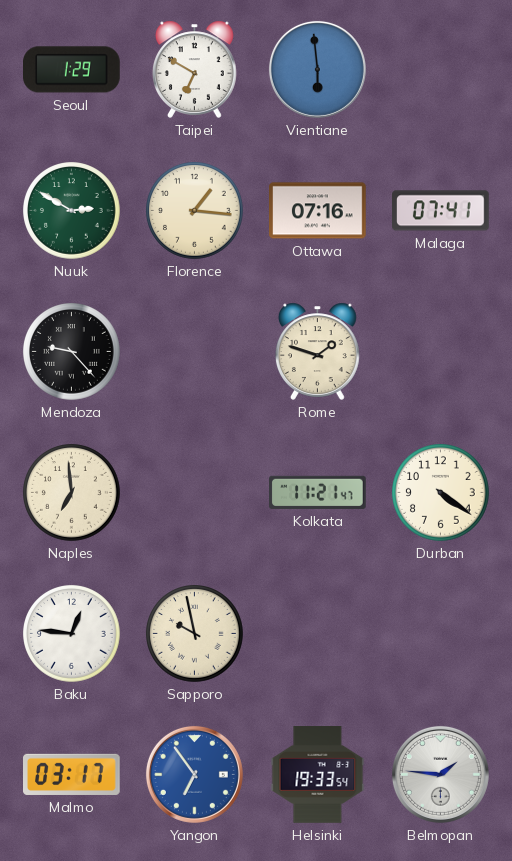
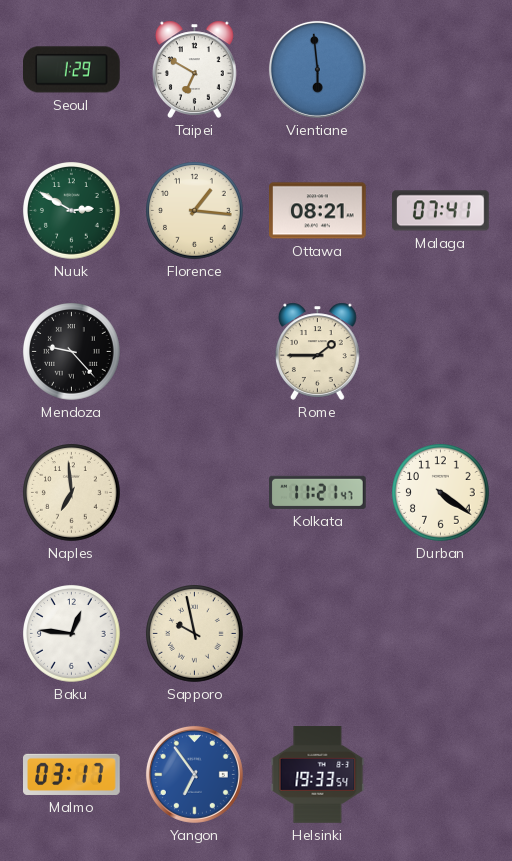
Ottawa: 07:16 -> 08:21
Rome: 1:48 -> 1:45
Belmopan: 1:46 -> none
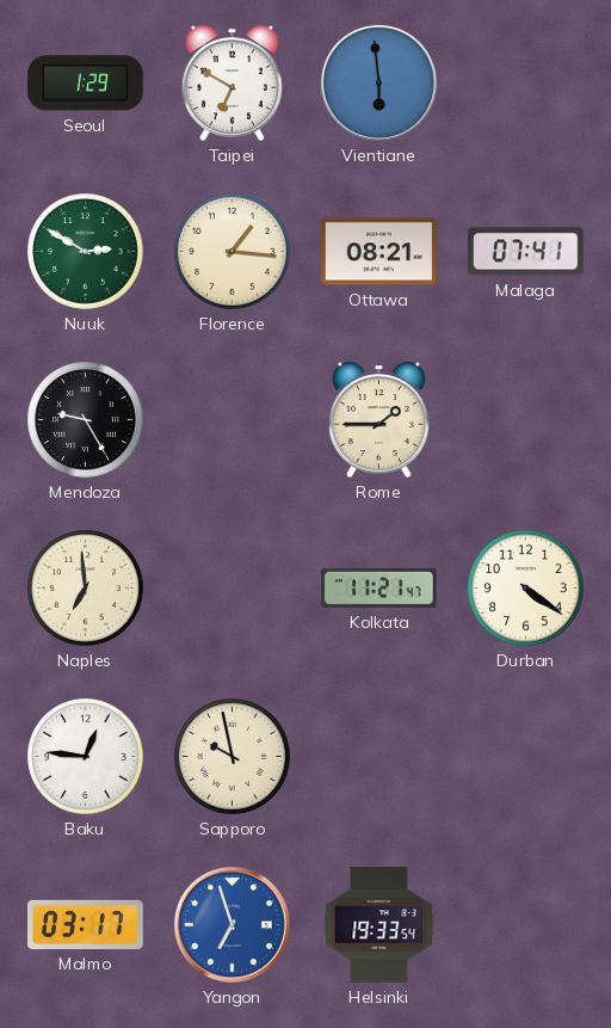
Mendoza: 9:23 -> 9:25
Yangon: 6:54 -> 6:57
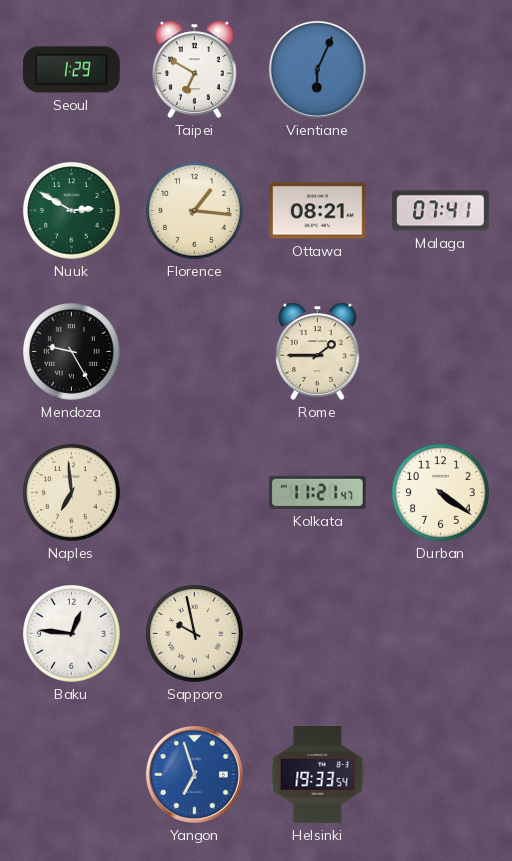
Vientiane: 5:59 -> 6:04
Malmo: 03:17 -> none
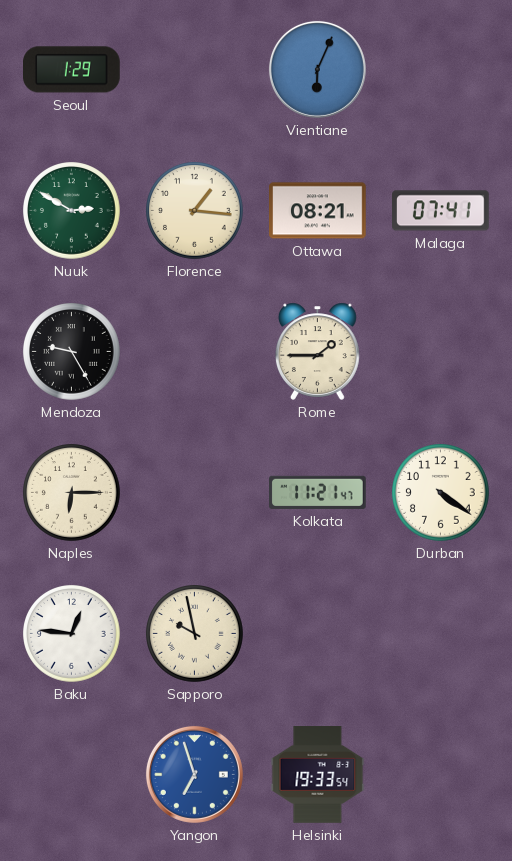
Taipei: 6:50 -> none
Naples: 6:59 -> 6:15
